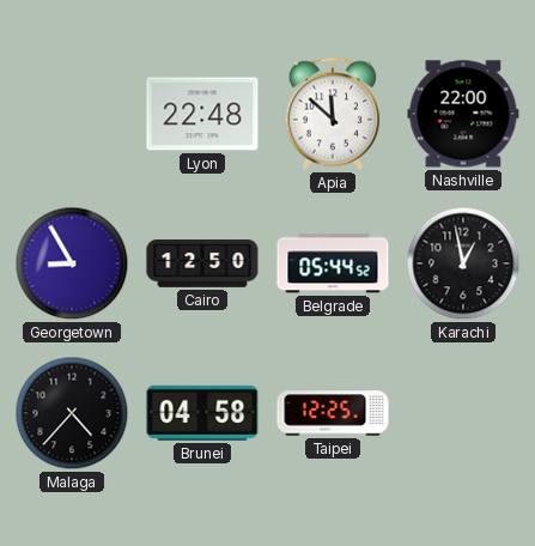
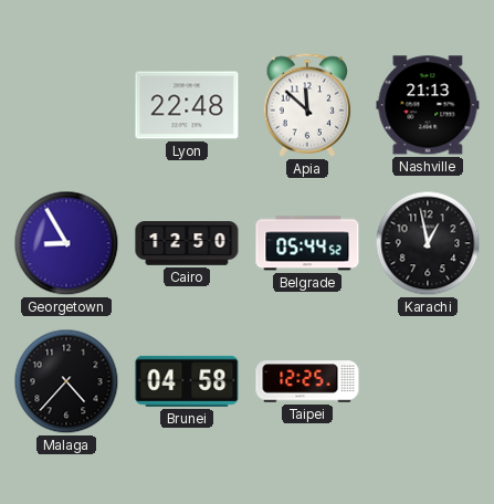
Nashville: 22:00 -> 21:13
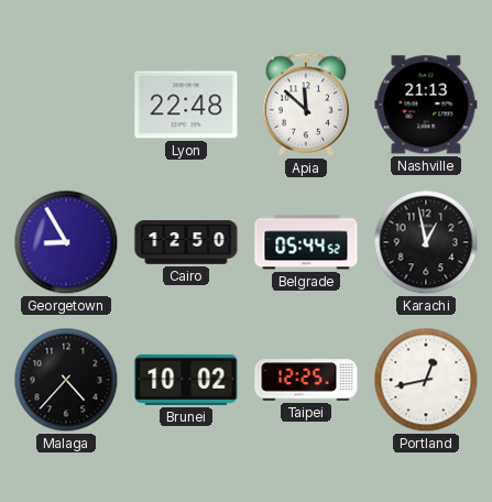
Brunei: 04:58 -> 10:02
Portland: none -> 12:43
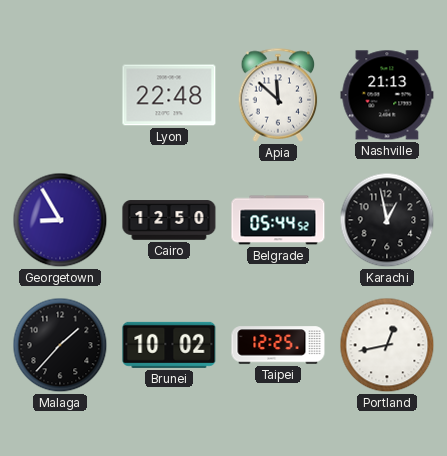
Malaga: 4:37 -> 1:37
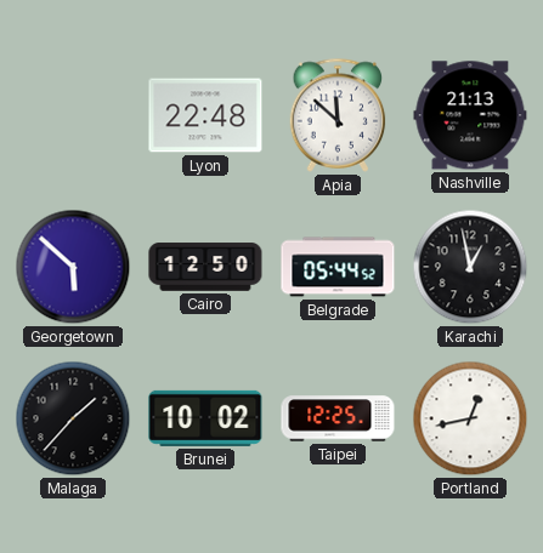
Georgetown: 8:55 -> 5:52
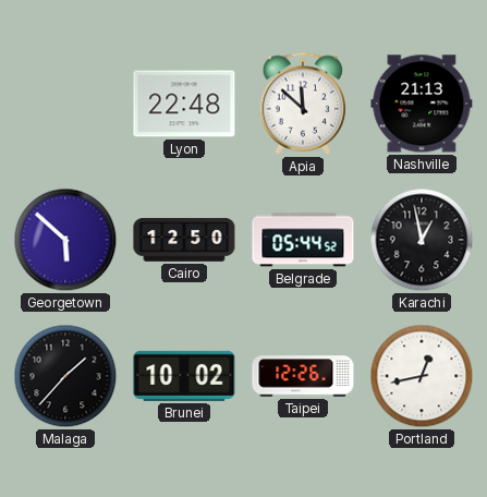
Taipei: 12:25 -> 12:26
